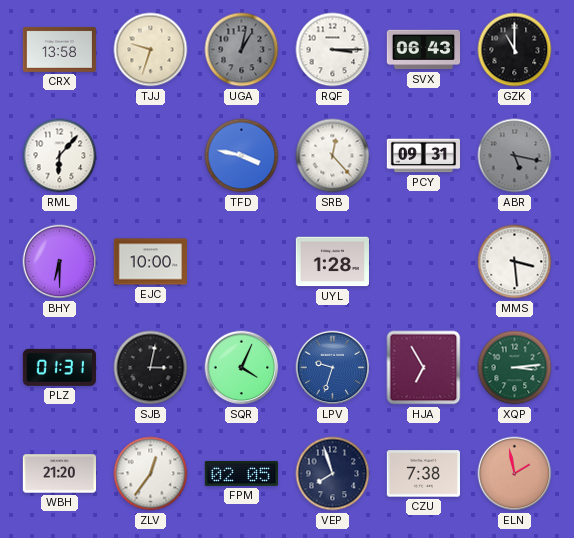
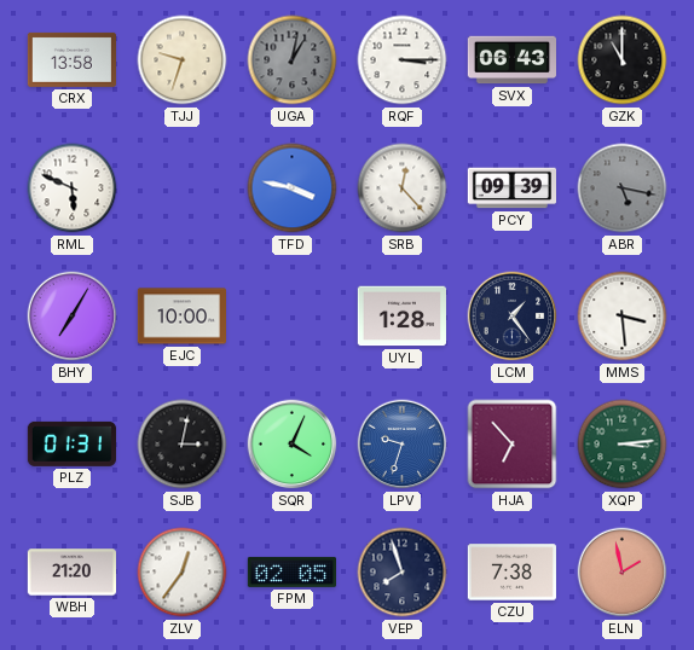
RML: 6:07 -> 5:49
PCY: 09:31 -> 09:39
BHY: 6:30 -> 7:05
LCM: none -> 1:24
HJA: 6:55 -> 6:53
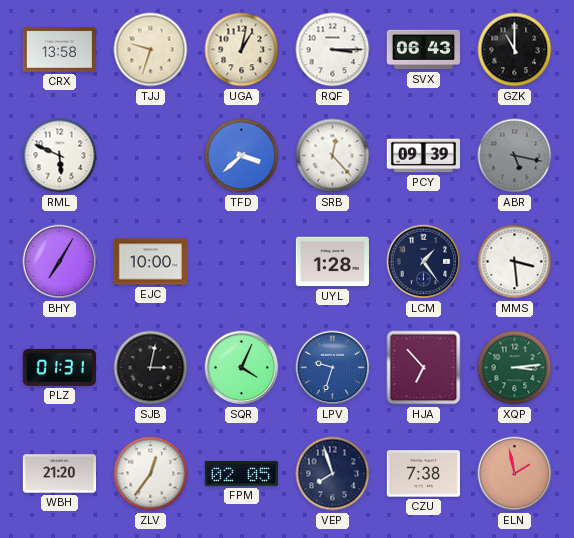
UGA dial: grey -> cream
TFD: 3:47 -> 3:38
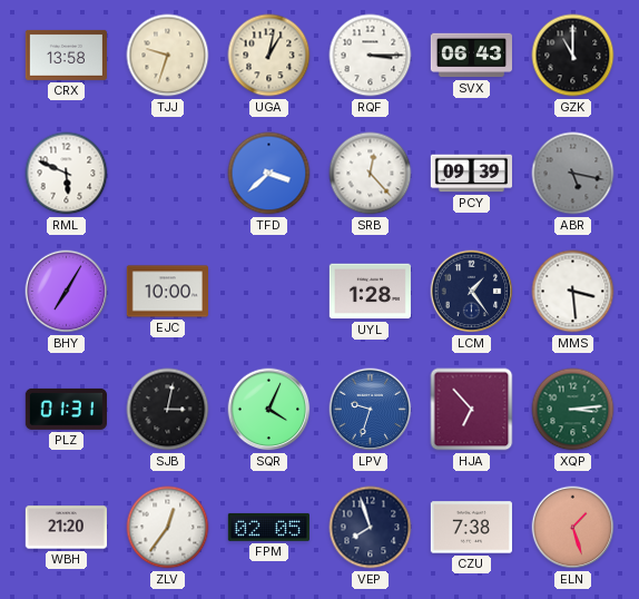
ELN: 1:58 -> 1:27
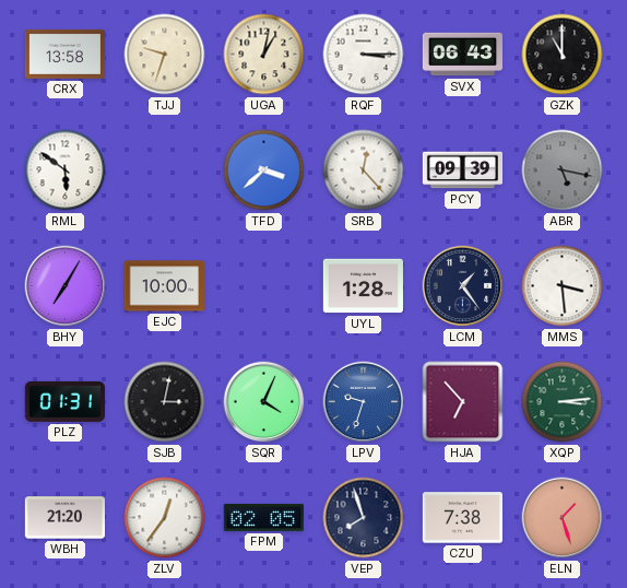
RML: 5:49 -> 5:51
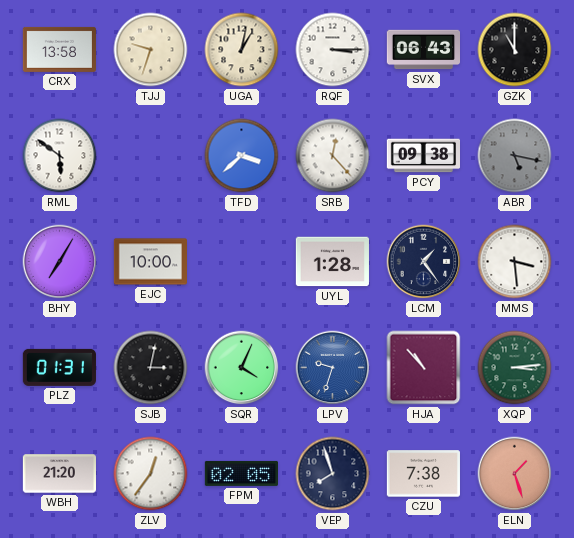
PCY: 09:39 -> 09:38
HJA: 6:53 -> 10:53
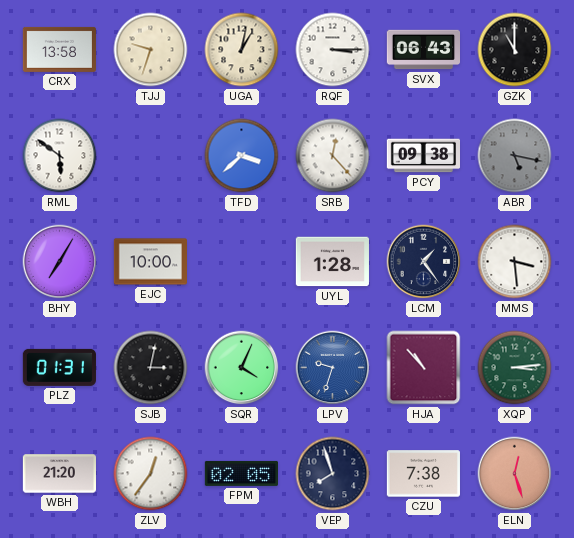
ELN: 1:27 -> 12:27
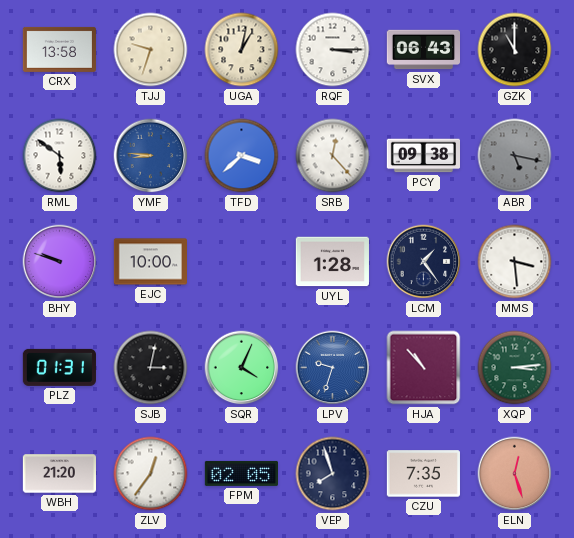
YMF: none -> 8:46
BHY: 7:05 -> 9:48
CZU: 7:38 -> 7:35
